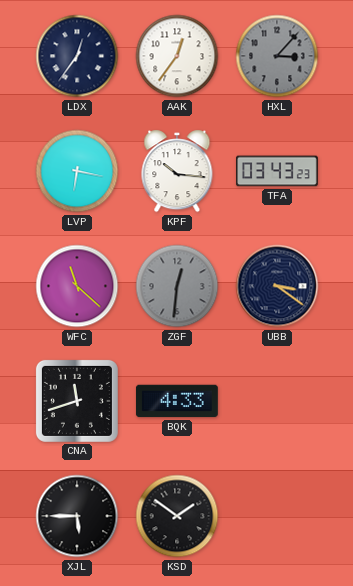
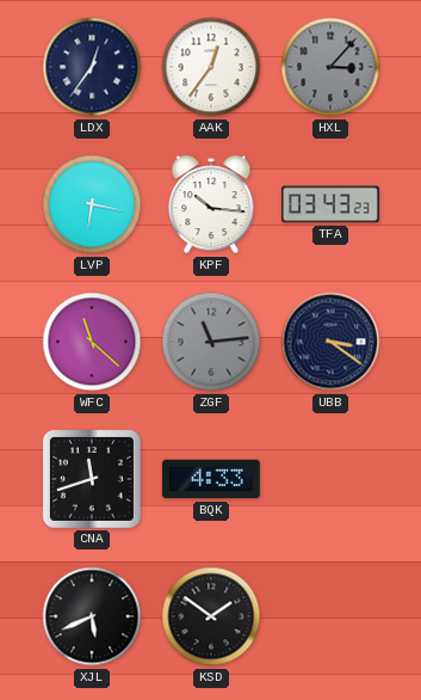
ZGF: 12:31 -> 11:14
XJL: 5:45 -> 5:41
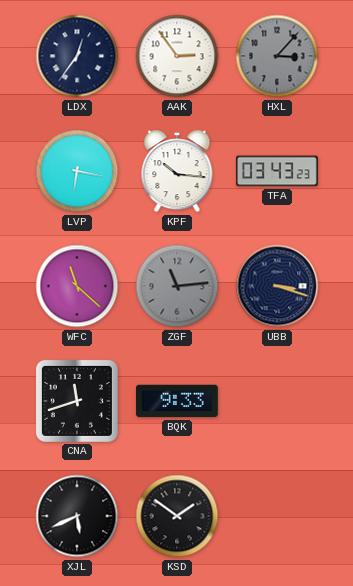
AAK: 12:36 -> 2:54
UBB: 3:21 -> 3:18
BQK: 4:33 -> 9:33
